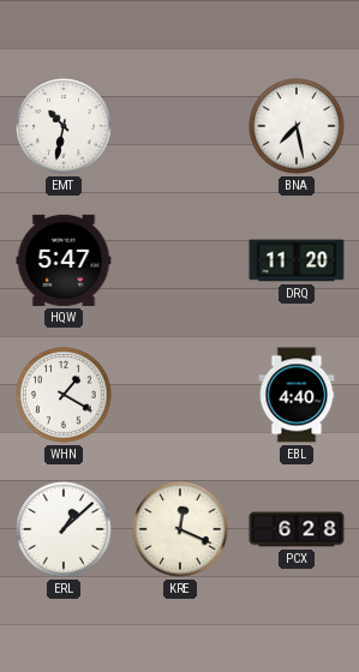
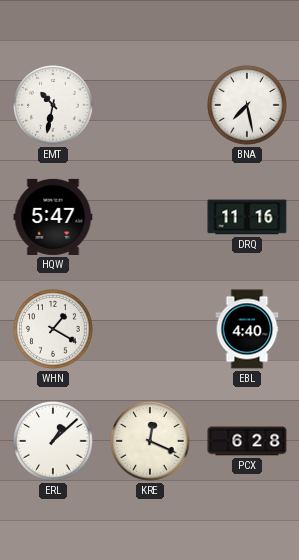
DRQ: 11:20 -> 11:16
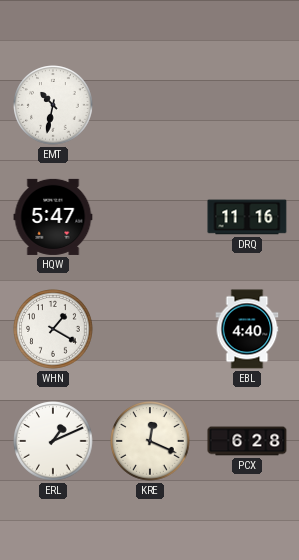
BNA: 7:28 -> none
ERL: 1:08 -> 1:11
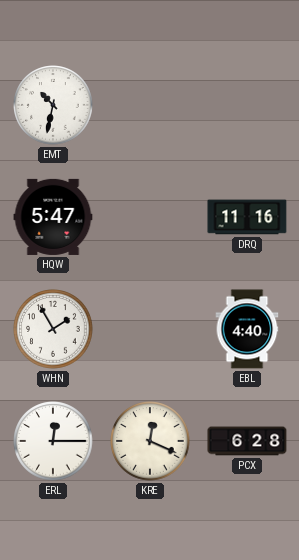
WHN: 1:20 -> 1:55
ERL: 1:11 -> 12:15
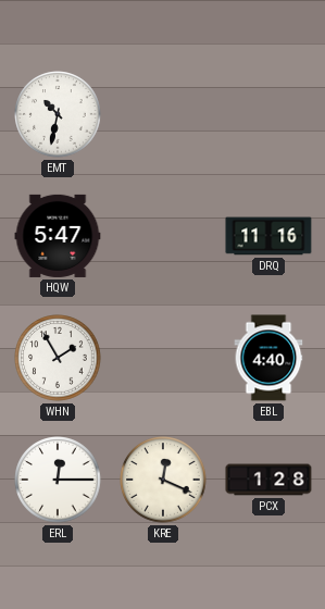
PCX: 6:28 -> 1:28
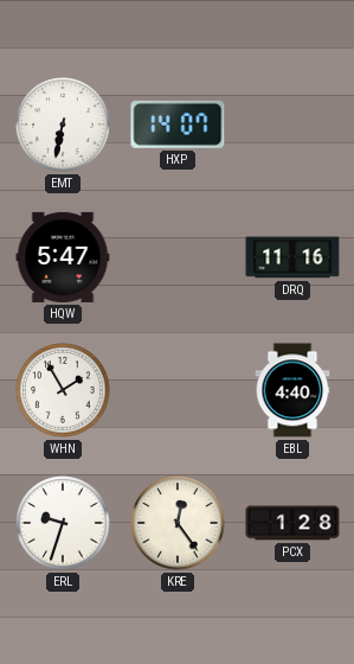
EMT: 10:32 -> 6:32
HXP: none -> 14:07
ERL: 12:15 -> 9:33
KRE: 12:19 -> 12:24
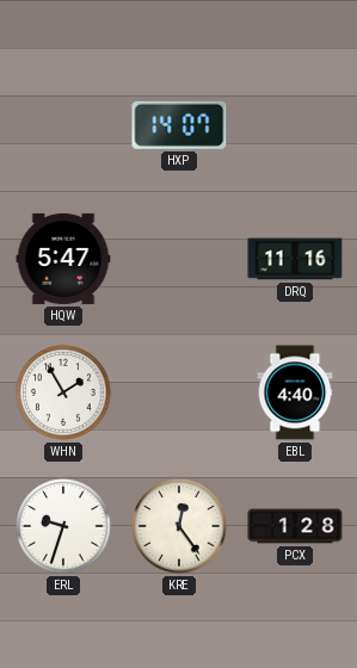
EMT: 6:32 -> none
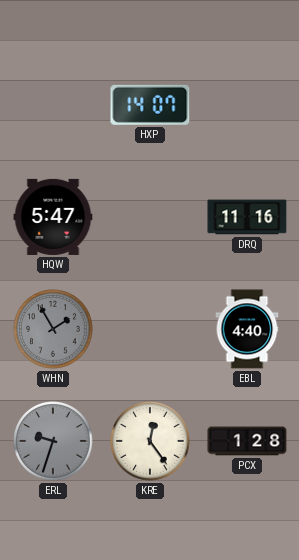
WHN dial: white -> grey
ERL dial: white -> grey
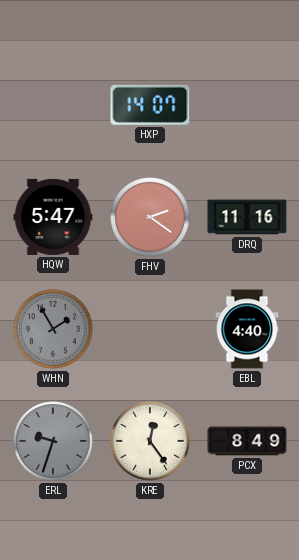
FHV: none -> 2:21
PCX: 1:28 -> 8:49
